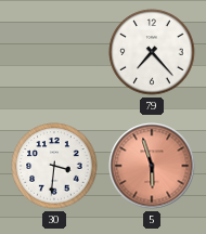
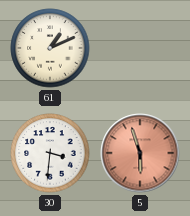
61: none -> 1:11
79: 7:23 -> none
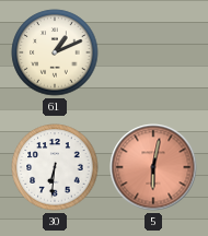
30: 3:31 -> 6:31
5: 5:57 -> 6:02
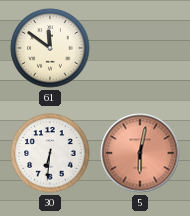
61: 1:11 -> 11:51
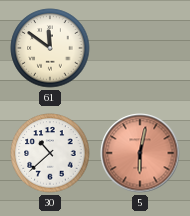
30: 6:31 -> 10:38
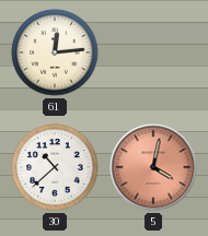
61: 11:51 -> 12:14
5: 6:02 -> 4:02
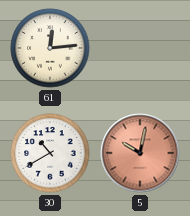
30: 10:38 -> 10:40
5: 4:02 -> 10:02
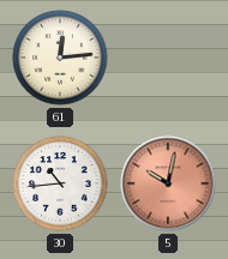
30: 10:40 -> 10:44
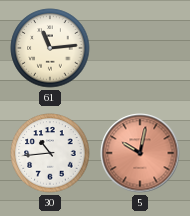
61: 12:14 -> 11:14
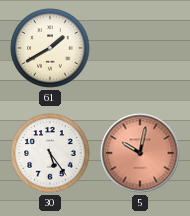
61: 11:14 -> 1:40
30: 10:44 -> 5:24
